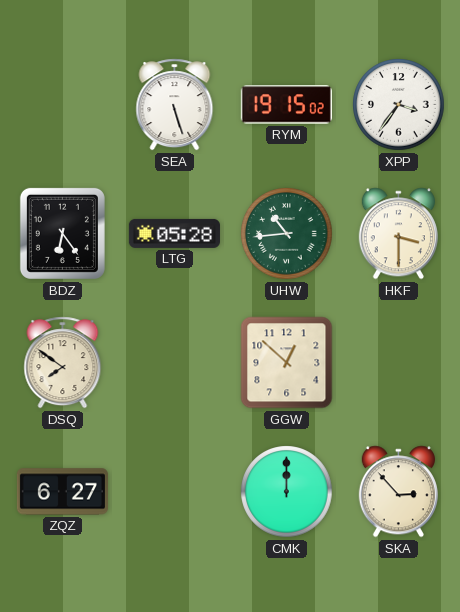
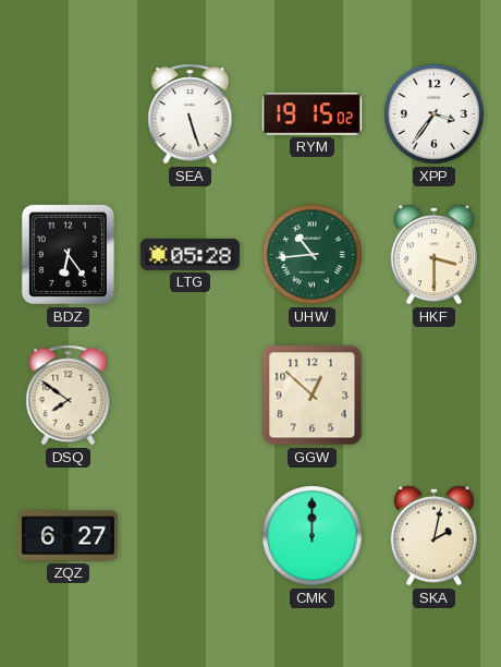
SKA: 2:53 -> 2:02
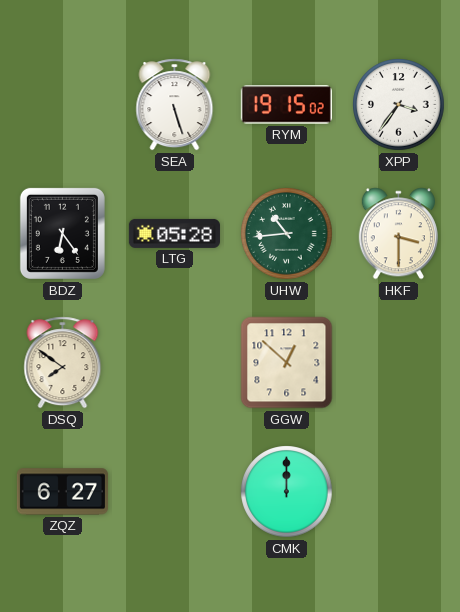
SKA: 2:02 -> none
